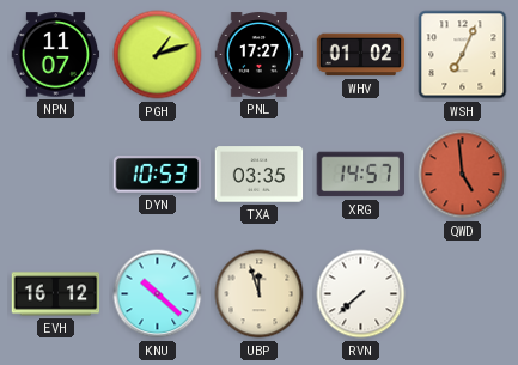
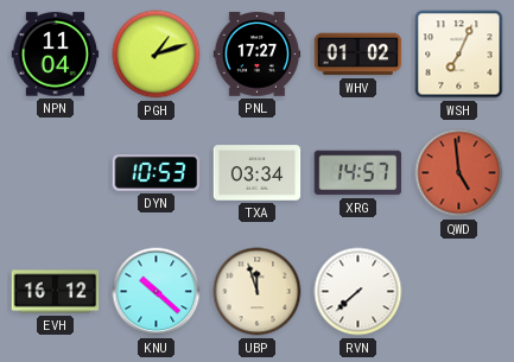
NPN: 11:07 -> 11:04
TXA: 03:35 -> 03:34
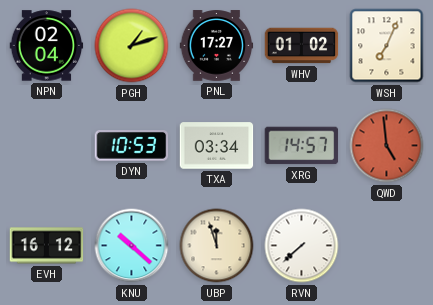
NPN: 11:04 -> 02:04
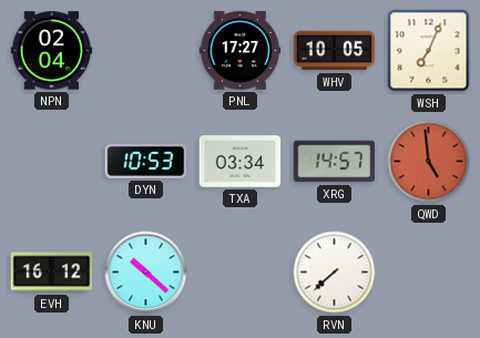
PGH: 1:12 -> none
WHV: 01:02 -> 10:05
UBP: 11:57 -> none
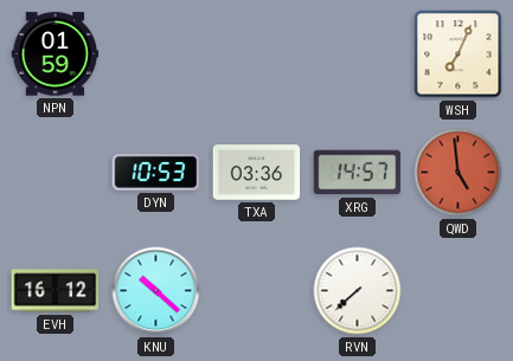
NPN: 02:04 -> 01:59
PNL: 17:27 -> none
WHV: 10:05 -> none
TXA: 03:34 -> 03:36
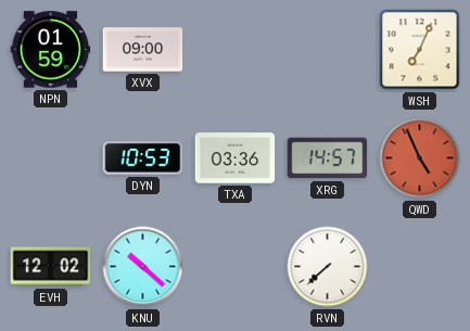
XVX: none -> 09:00
QWD: 4:59 -> 4:56
EVH: 16:12 -> 12:02
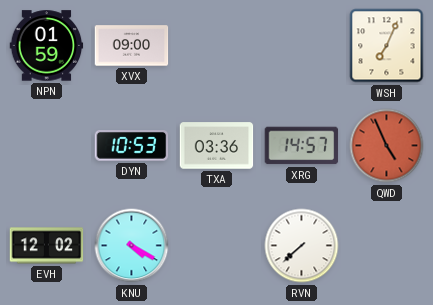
KNU: 10:22 -> 4:20
